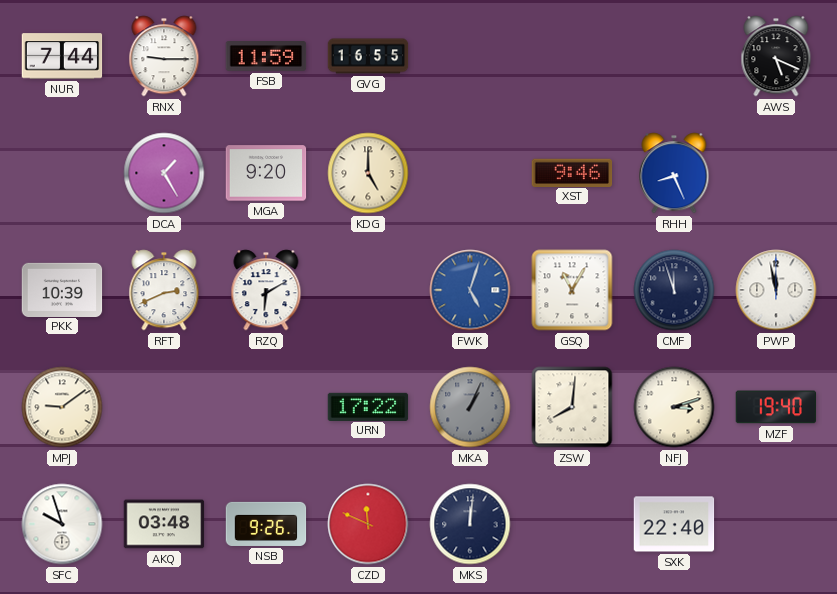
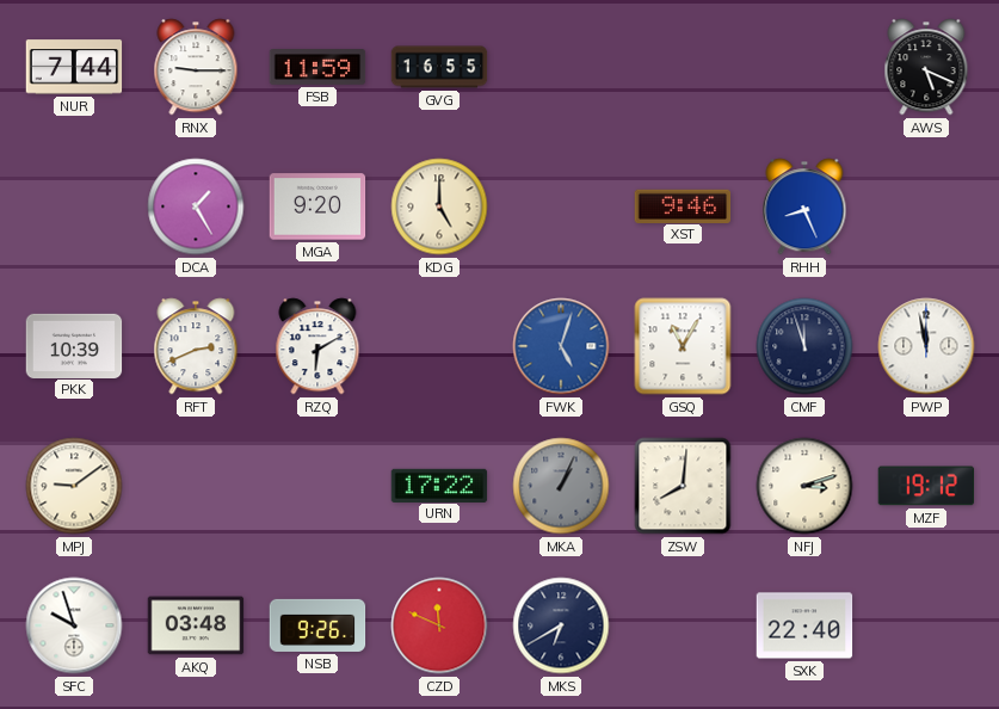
MZF: 19:40 -> 19:12
MKS: 12:01 -> 6:40
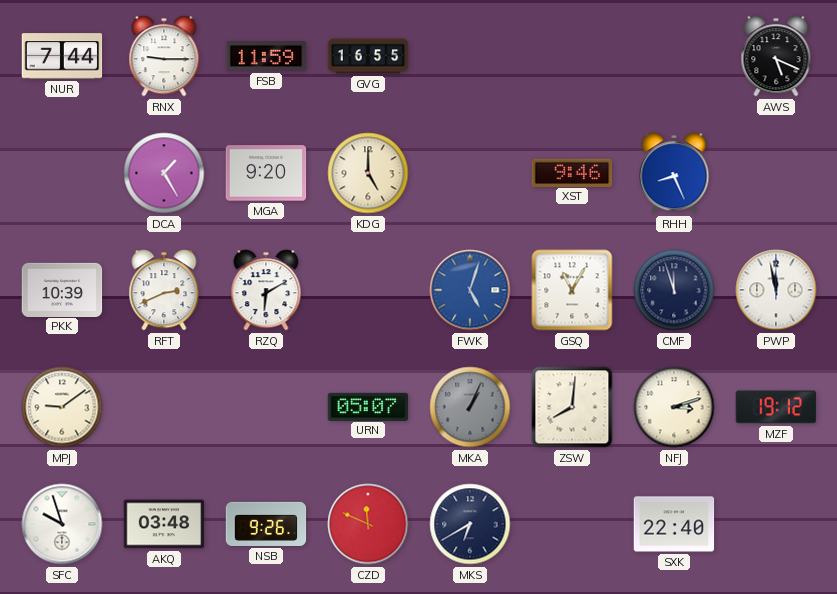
URN: 17:22 -> 05:07
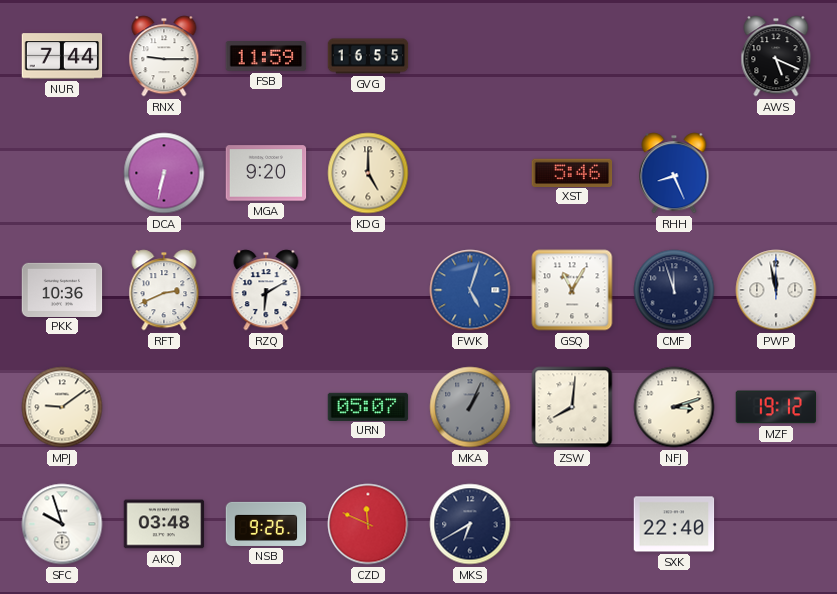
DCA: 1:25 -> 6:32
XST: 9:46 -> 5:46
PKK: 10:39 -> 10:36
